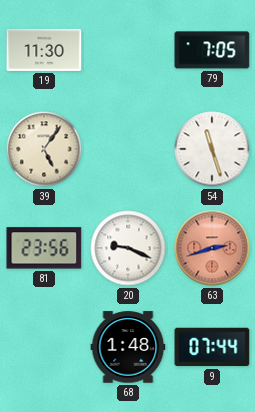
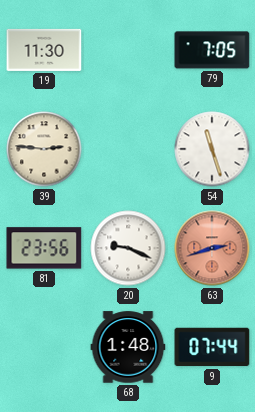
39: 5:06 -> 2:46
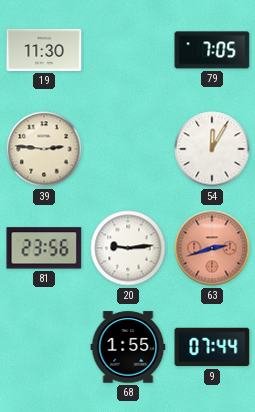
54: 11:27 -> 12:05
20: 9:19 -> 9:14
68: 1:48 -> 1:55
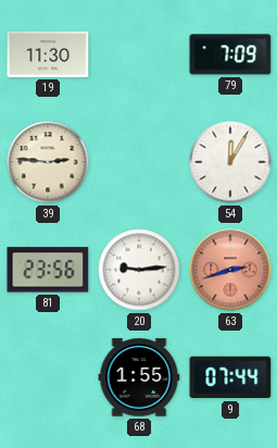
79: 7:05 -> 7:09
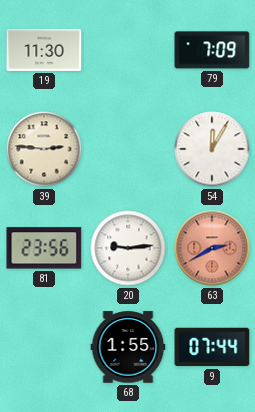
63: 2:42 -> 2:40
